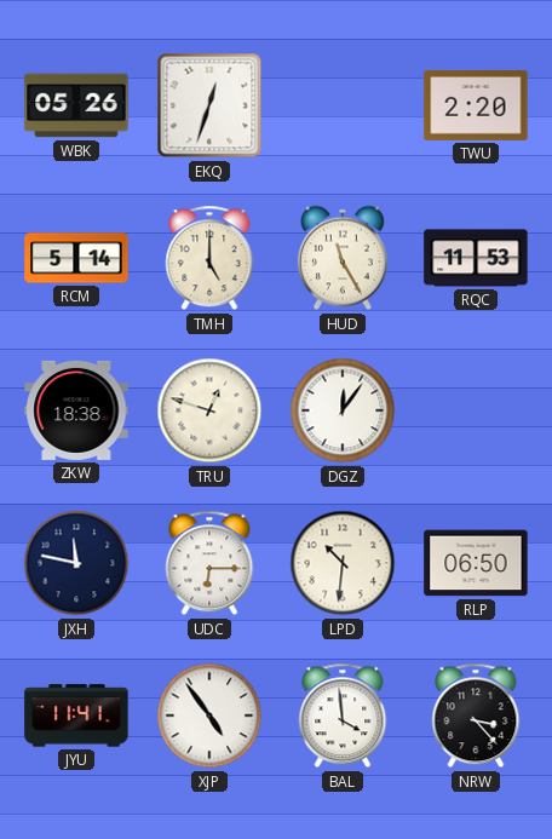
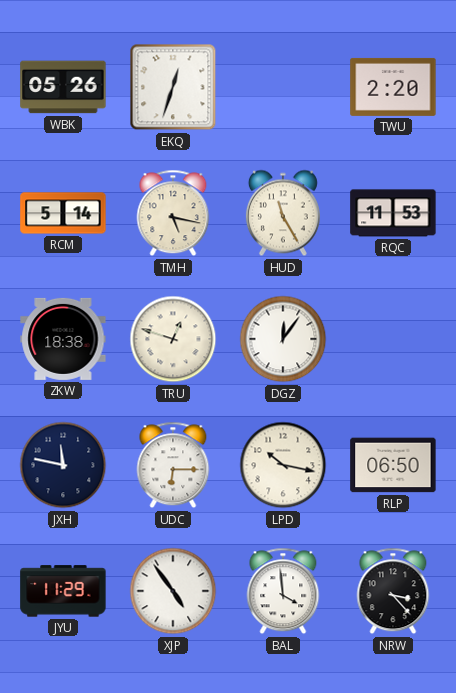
TMH: 5:00 -> 5:17
LPD: 10:31 -> 10:17
JYU: 11:41 -> 11:29
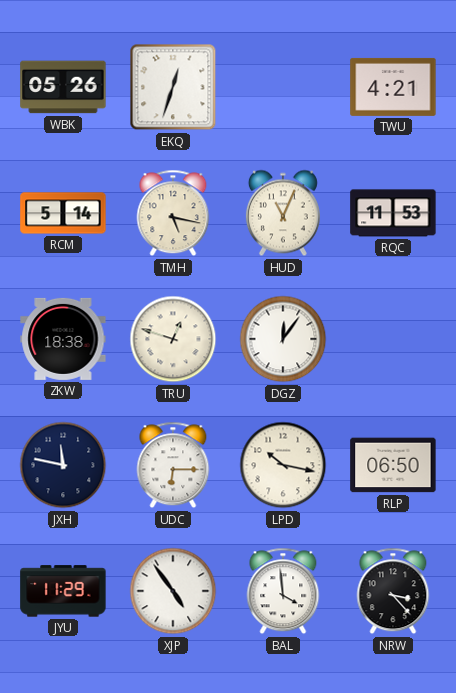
TWU: 2:20 -> 4:21
HUD: 11:25 -> 11:04
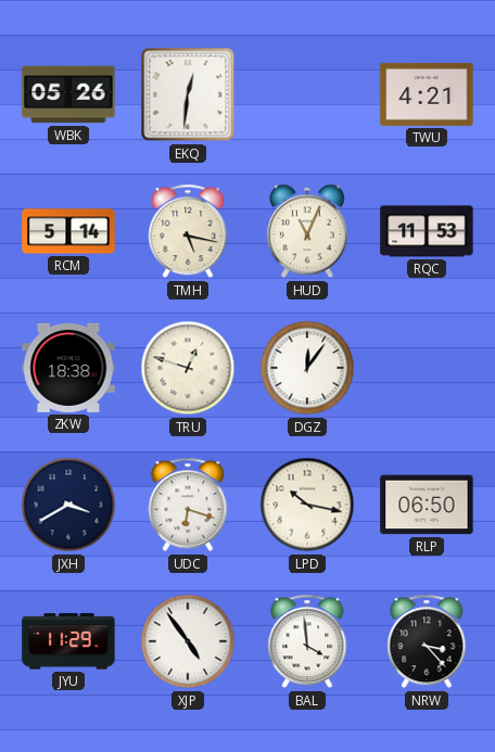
EKQ: 12:33 -> 12:31
JXH: 11:47 -> 3:40
UDC: 6:15 -> 6:18
